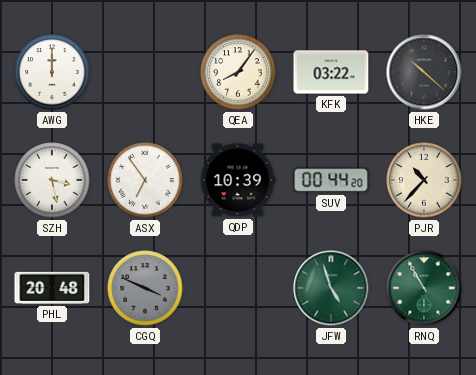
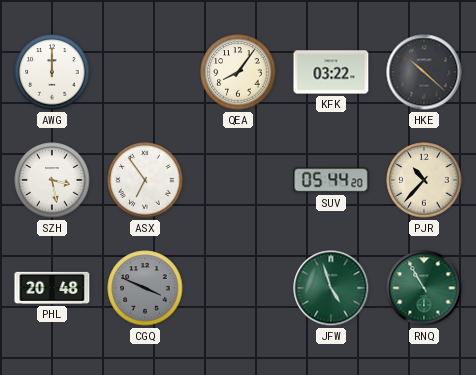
QDP: 10:39 -> none
SUV: 00:44 -> 05:44
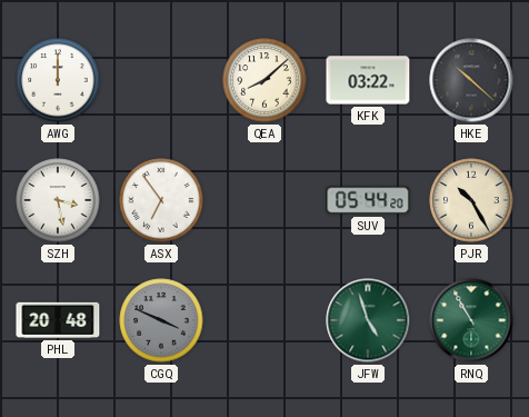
QEA: 8:06 -> 8:08
PJR: 10:37 -> 10:25
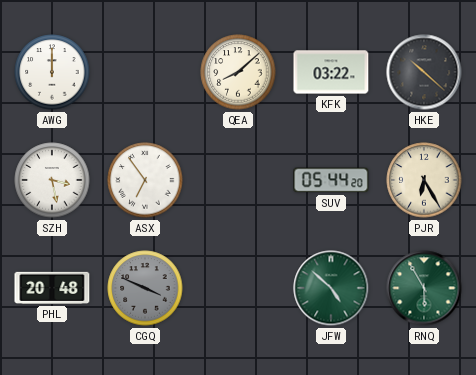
PJR: 10:25 -> 6:25
JFW: 4:57 -> 4:52
RNQ: 10:55 -> 5:55
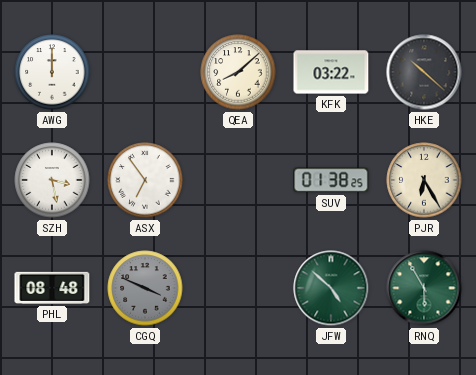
SUV: 05:44 -> 01:38
PHL: 20:48 -> 08:48
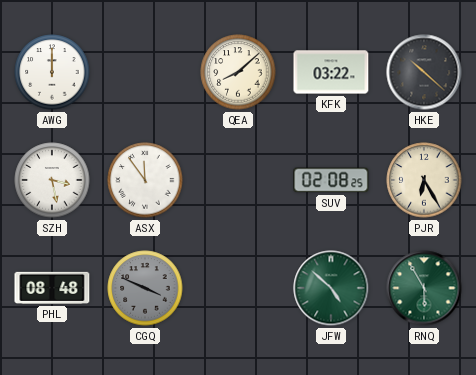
ASX: 6:54 -> 11:54
SUV: 01:38 -> 02:08
